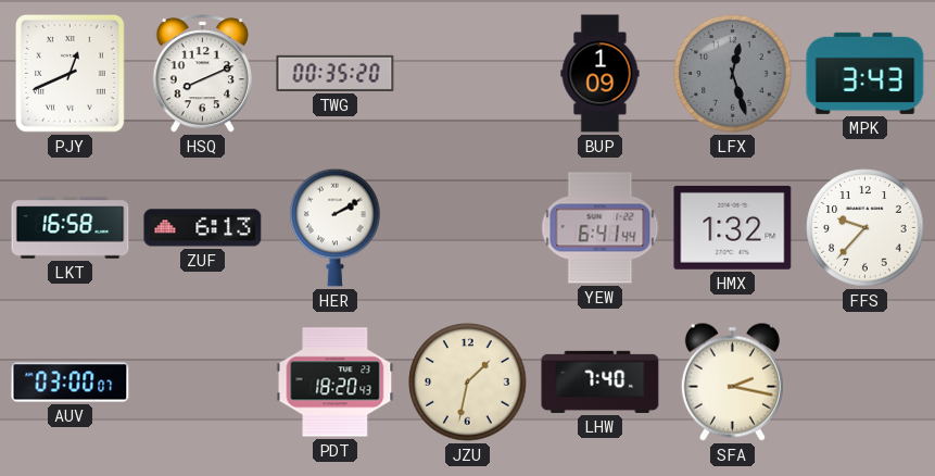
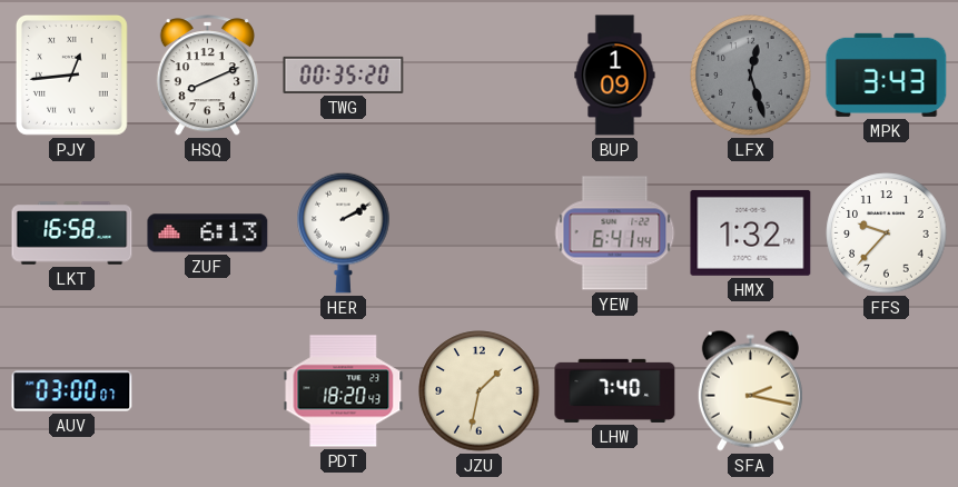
PJY: 12:41 -> 12:44
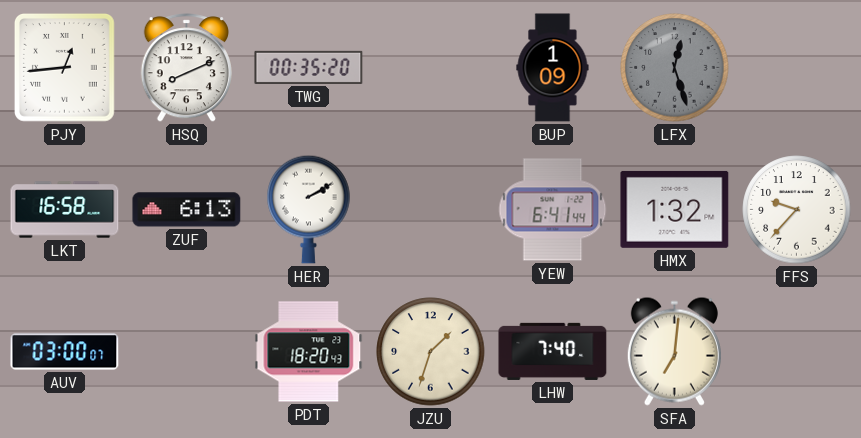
MPK: 3:43 -> none
JZU: 1:32 -> 1:33
SFA: 2:17 -> 7:01
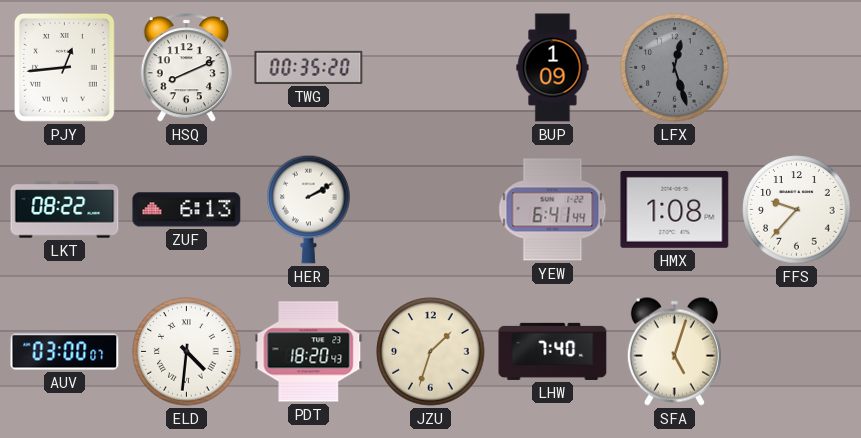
LKT: 16:58 -> 08:22
HMX: 1:32 -> 1:08
ELD: none -> 4:31
SFA: 7:01 -> 5:03
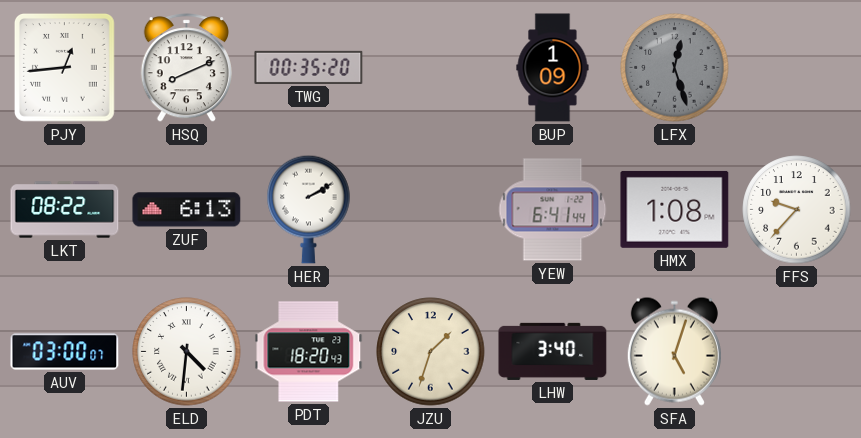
LHW: 7:40 -> 3:40
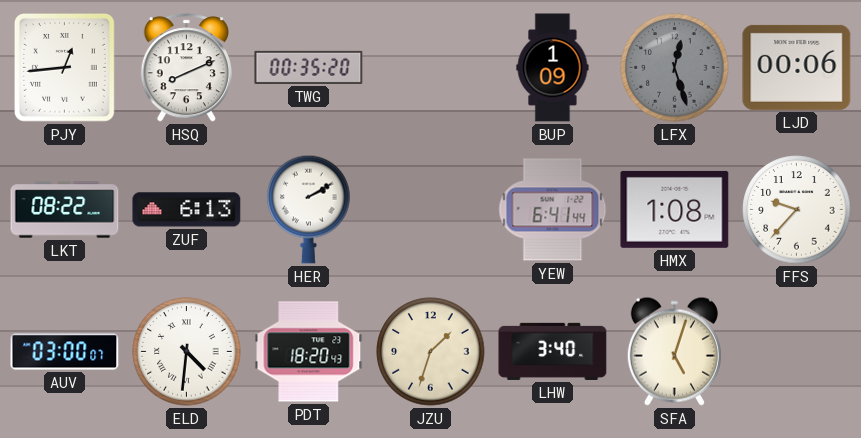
LJD: none -> 00:06
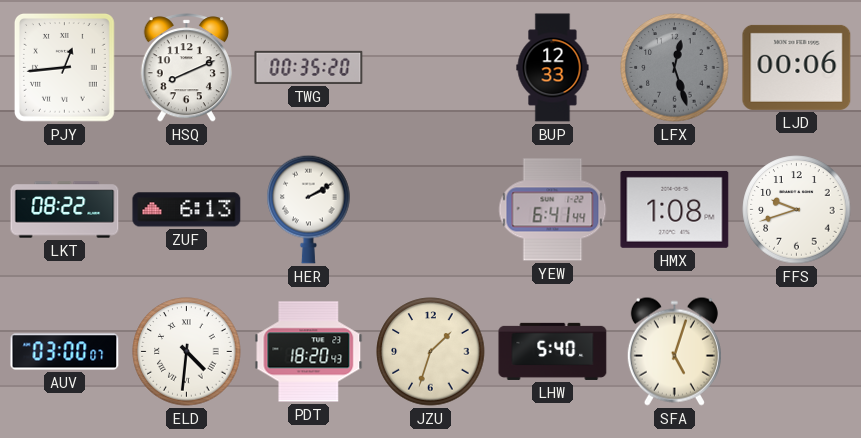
BUP: 1:09 -> 12:33
FFS: 9:37 -> 9:42
LHW: 3:40 -> 5:40
